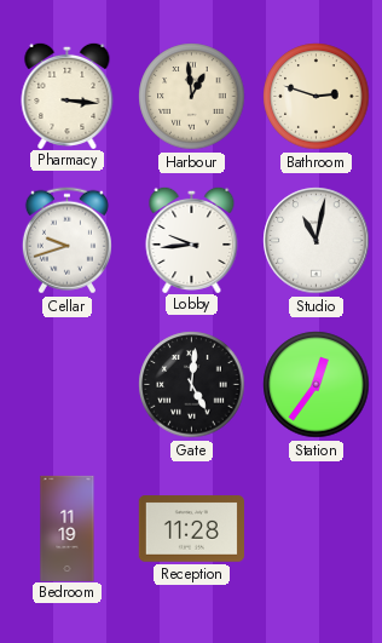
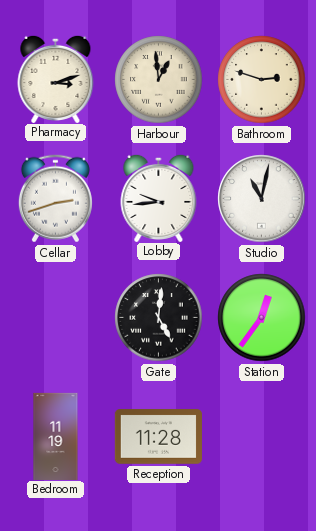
Pharmacy: 3:16 -> 3:12
Cellar: 9:42 -> 2:42
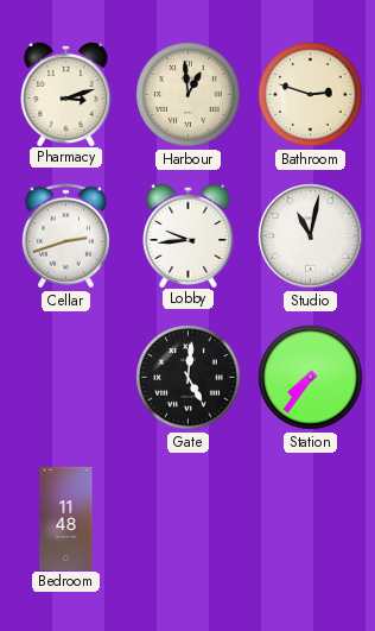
Station: 12:36 -> 7:36
Bedroom: 11:19 -> 11:48
Reception: 11:28 -> none
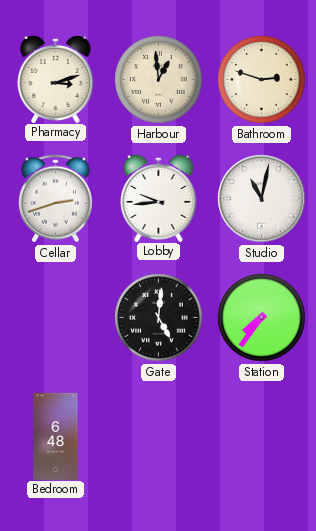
Bedroom: 11:48 -> 6:48
